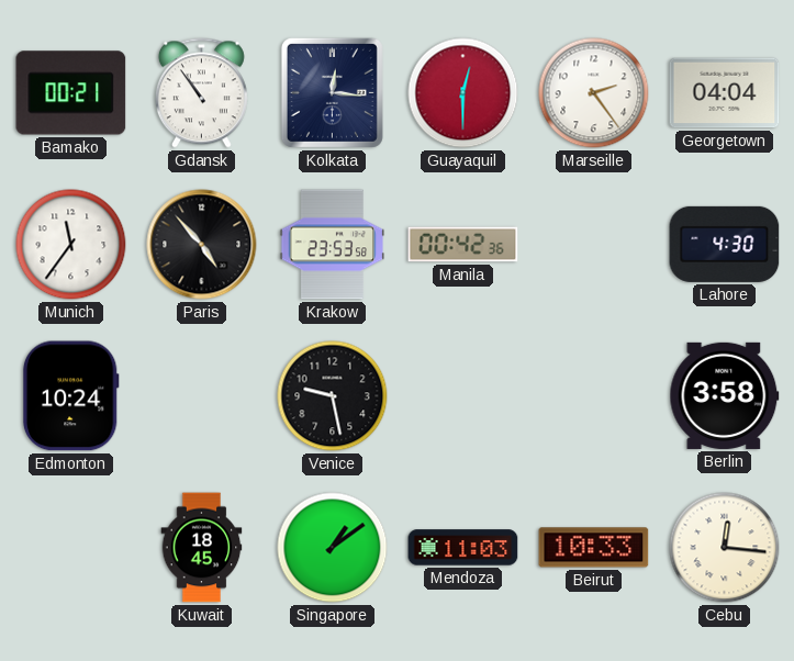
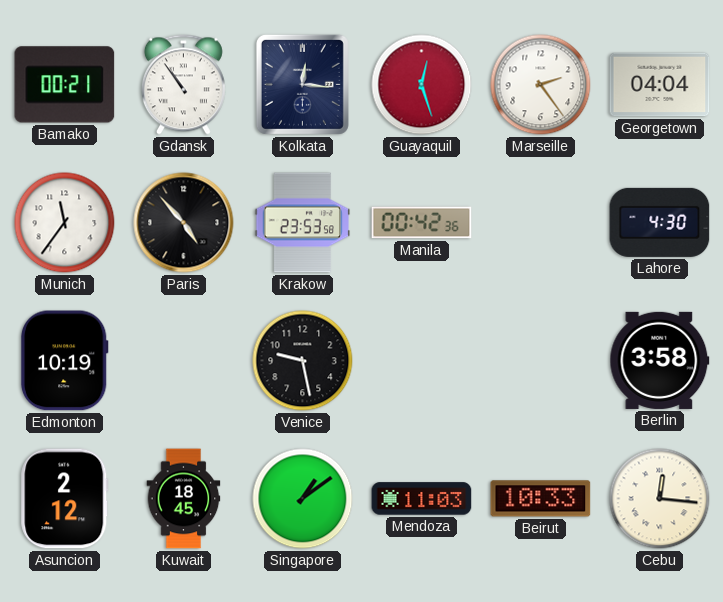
Guayaquil: 12:30 -> 12:27
Edmonton: 10:24 -> 10:19
Asuncion: none -> 2:12
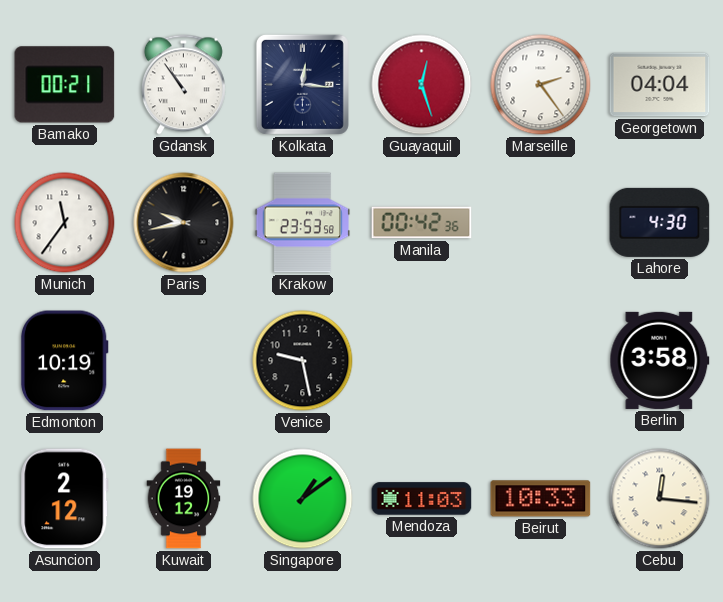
Paris: 4:53 -> 9:43
Kuwait: 18:45 -> 19:12
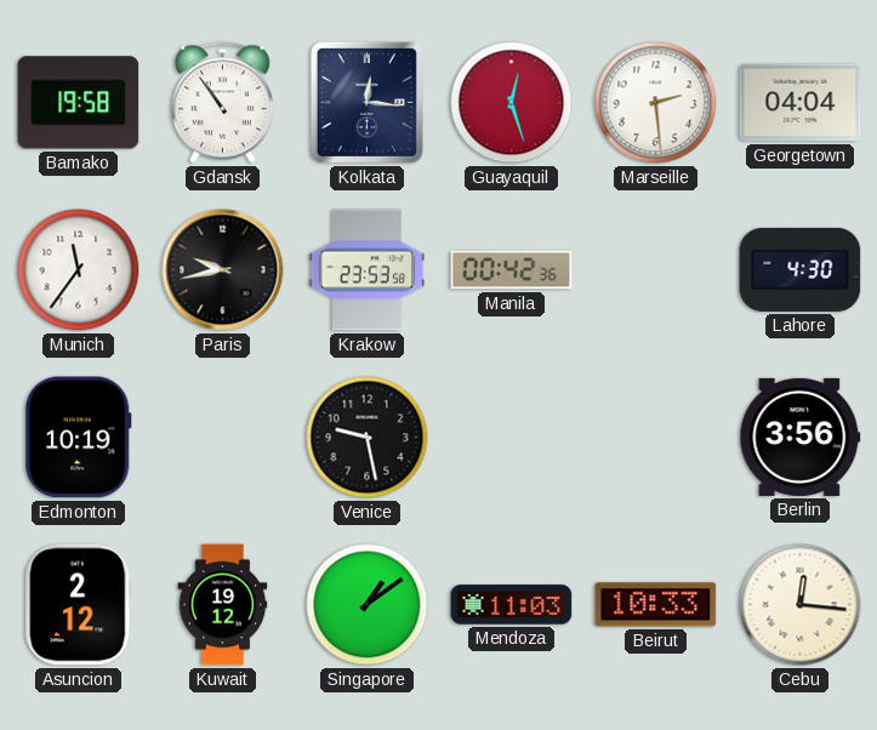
Bamako: 00:21 -> 19:58
Marseille: 2:24 -> 2:29
Berlin: 3:58 -> 3:56
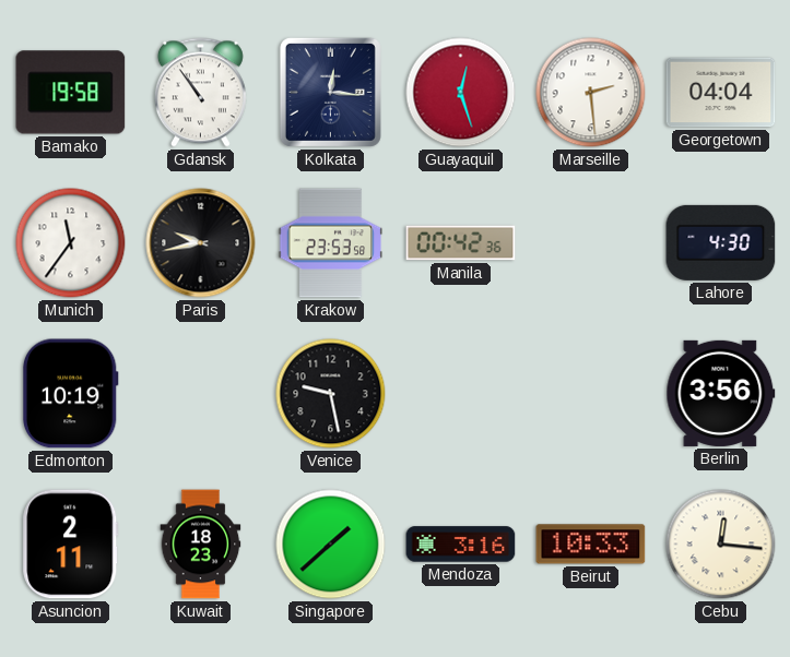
Asuncion: 2:12 -> 2:11
Kuwait: 19:12 -> 18:23
Singapore: 1:09 -> 1:38
Mendoza: 11:03 -> 3:16
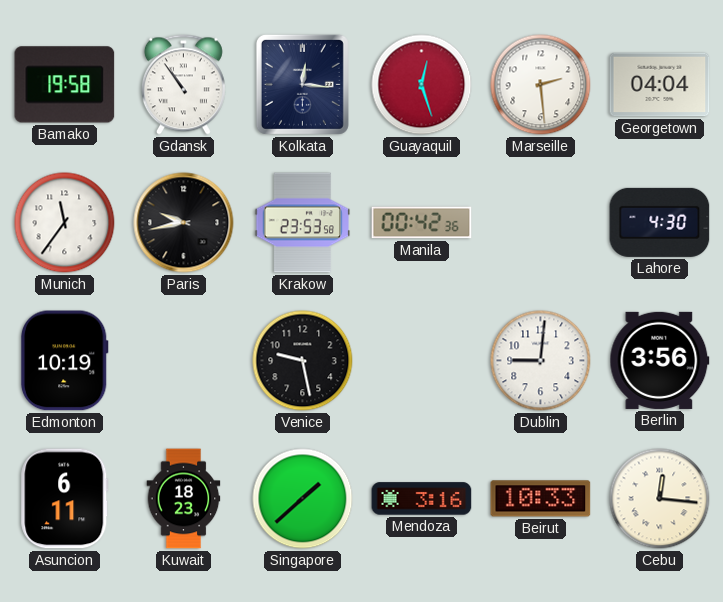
Dublin: none -> 9:01
Asuncion: 2:11 -> 6:11
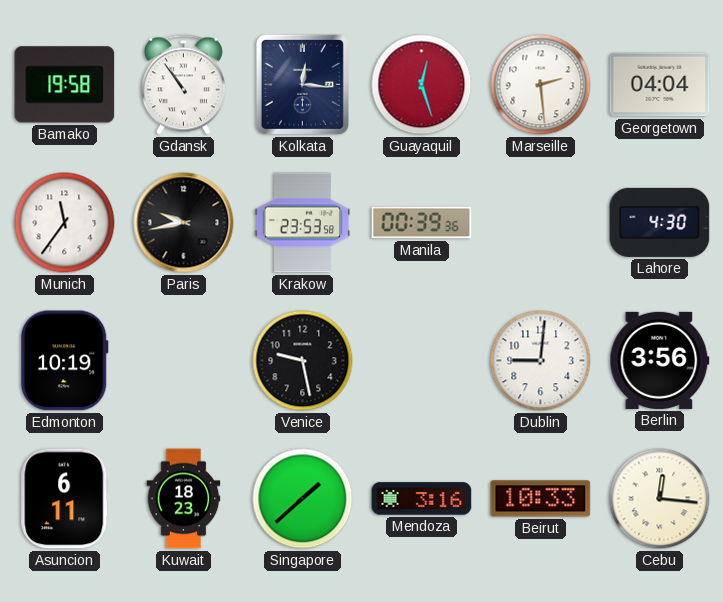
Manila: 00:42 -> 00:39
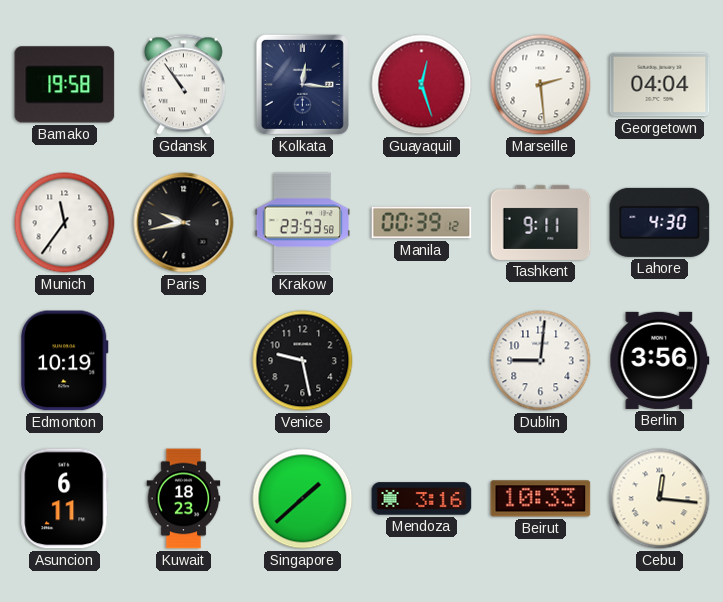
Manila: 00:39:36 -> 00:39:12
Tashkent: none -> 9:11
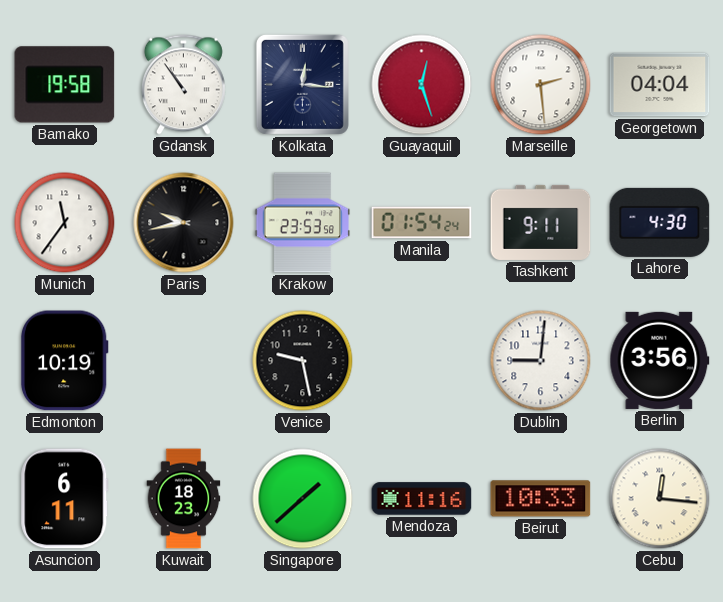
Manila: 00:39 -> 01:54
Mendoza: 3:16 -> 11:16
